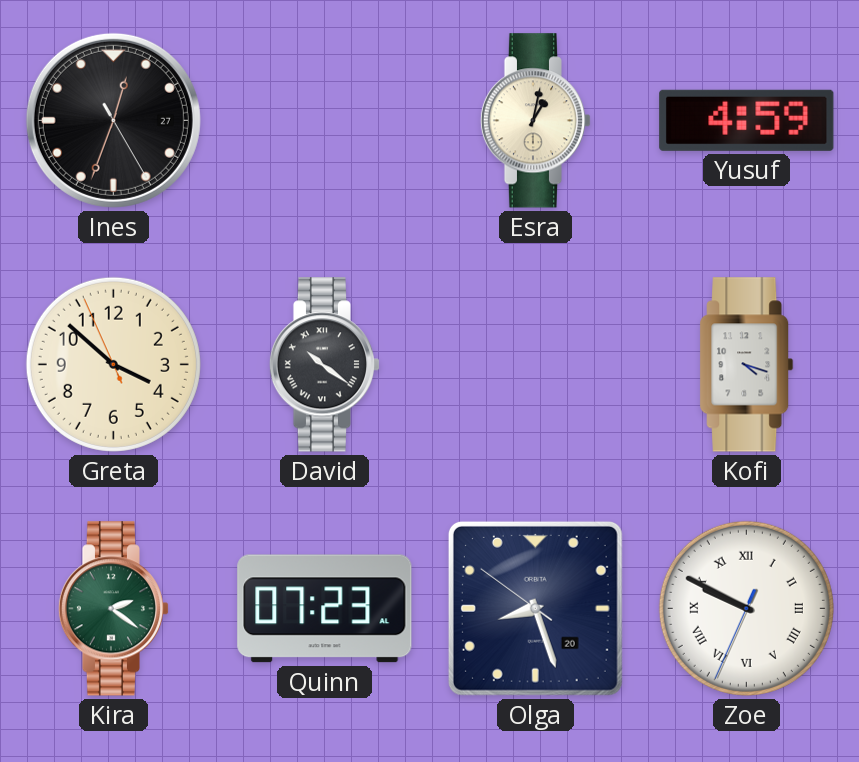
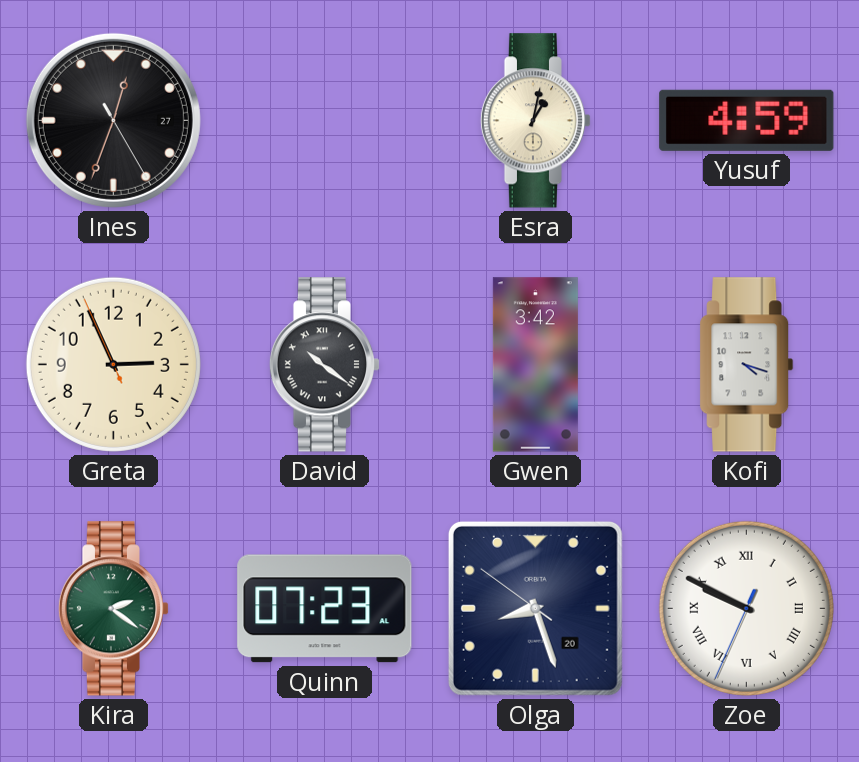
Greta: 3:51 -> 2:55
Gwen: none -> 3:42
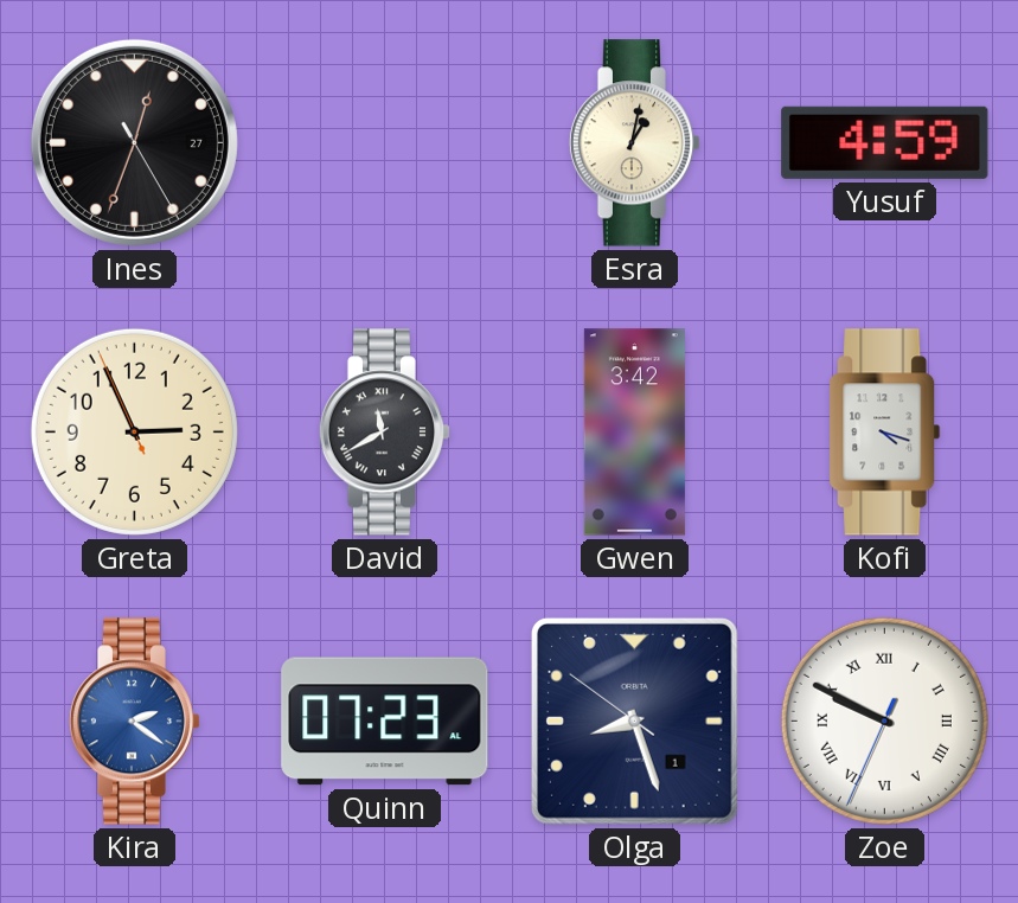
David: 10:21 -> 11:40
Kira dial: green -> blue
Olga date: 20 -> 1
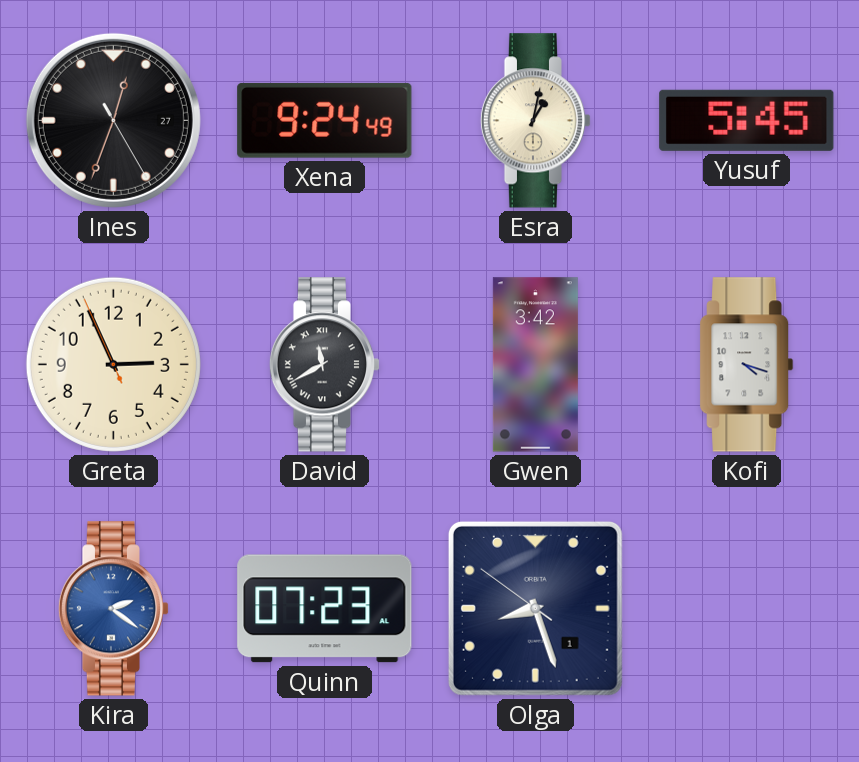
Xena: none -> 9:24
Yusuf: 4:59 -> 5:45
Zoe: 9:49 -> none
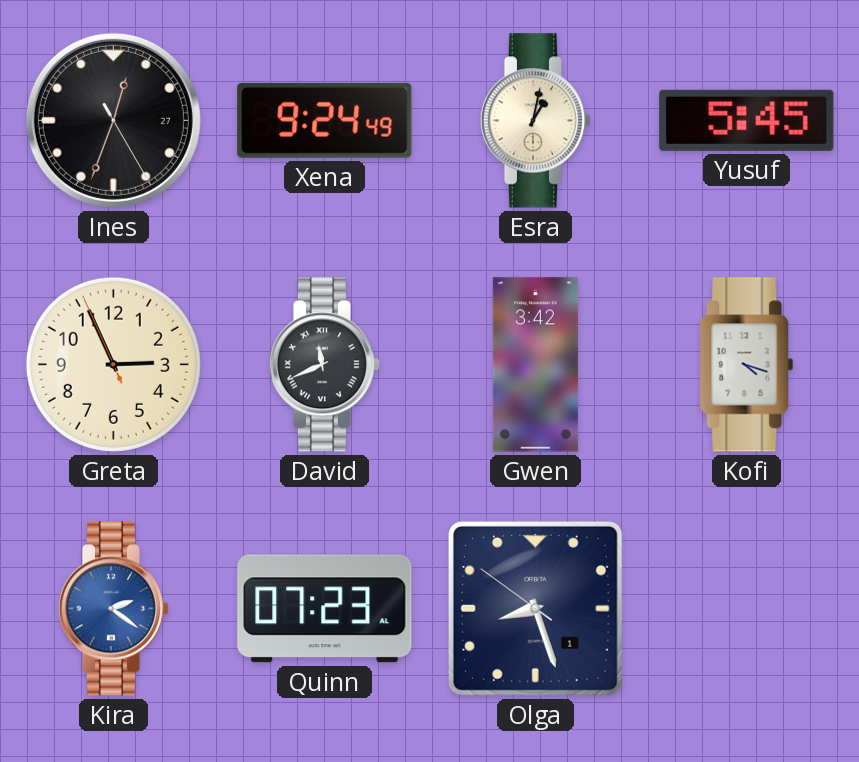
David: 11:40 -> 11:41
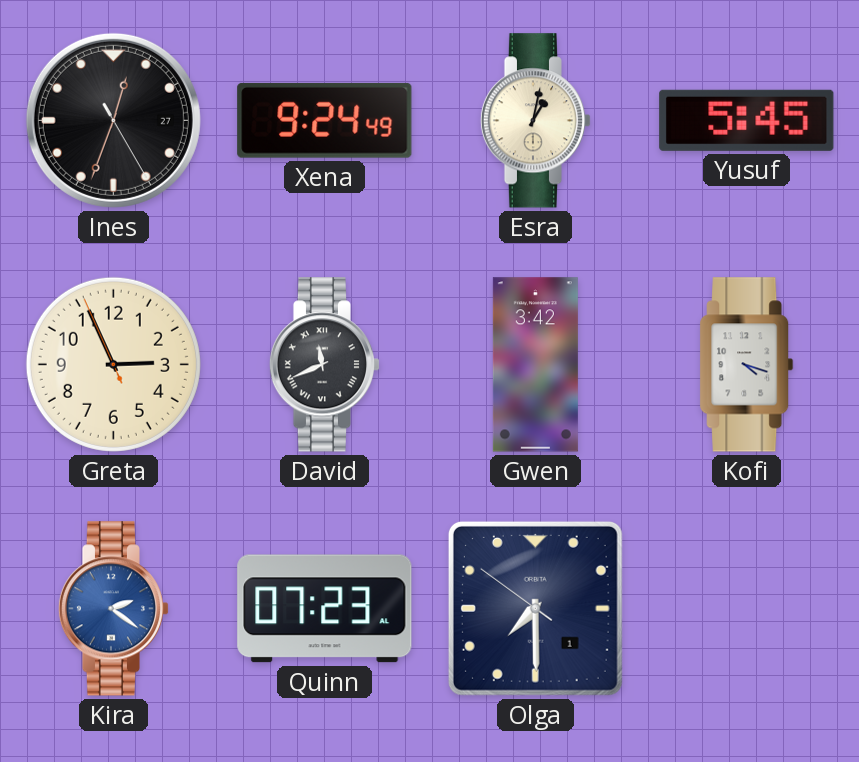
Olga: 8:26 -> 7:29
